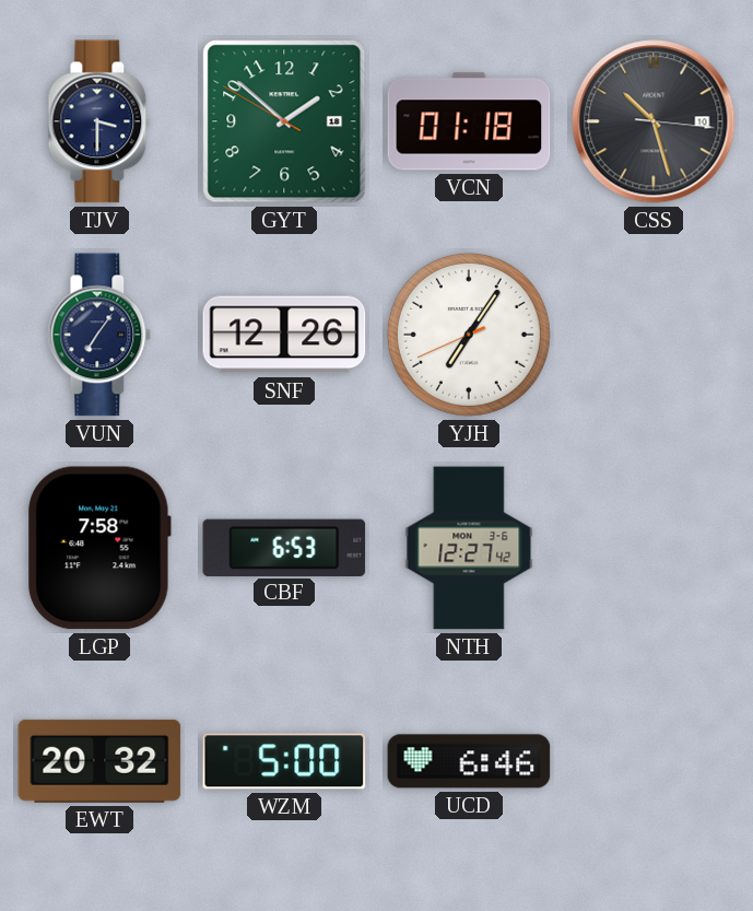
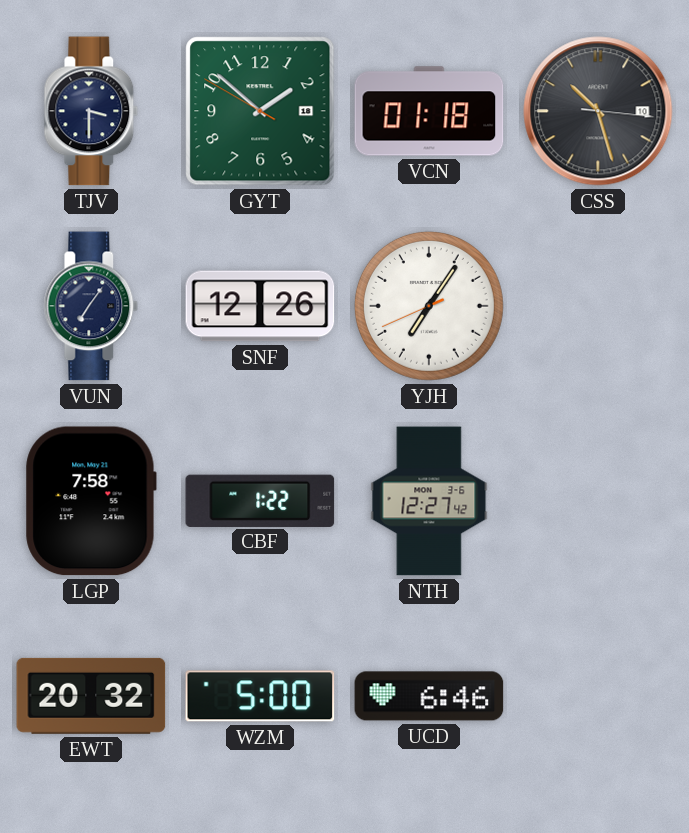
CBF: 6:53 -> 1:22
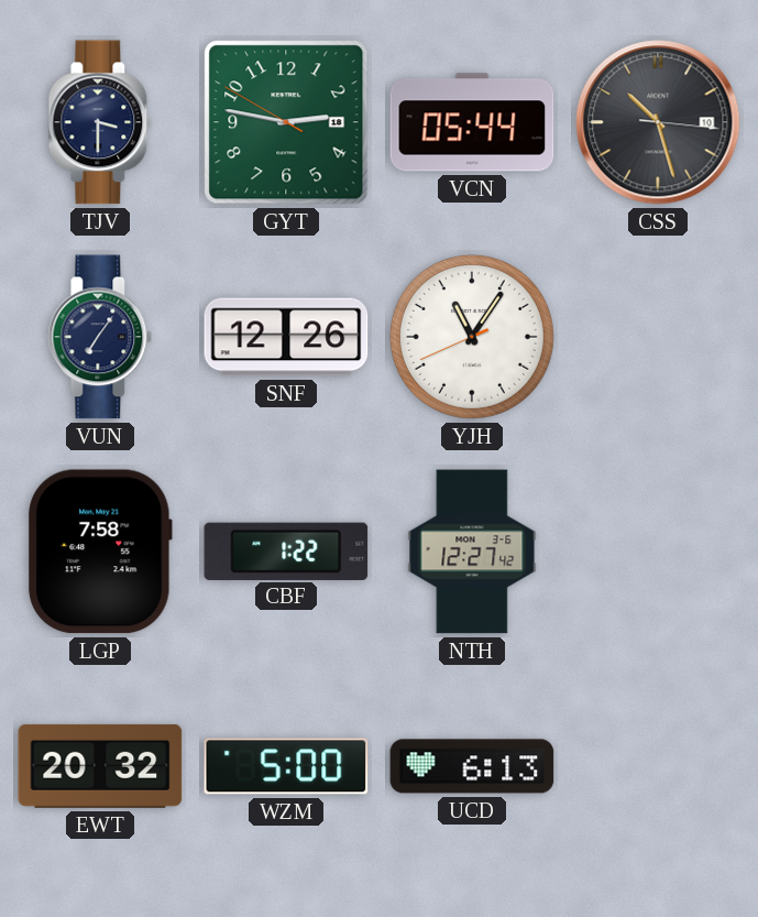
GYT: 1:51 -> 2:46
VCN: 01:18 -> 05:44
YJH: 7:05 -> 11:05
UCD: 6:46 -> 6:13
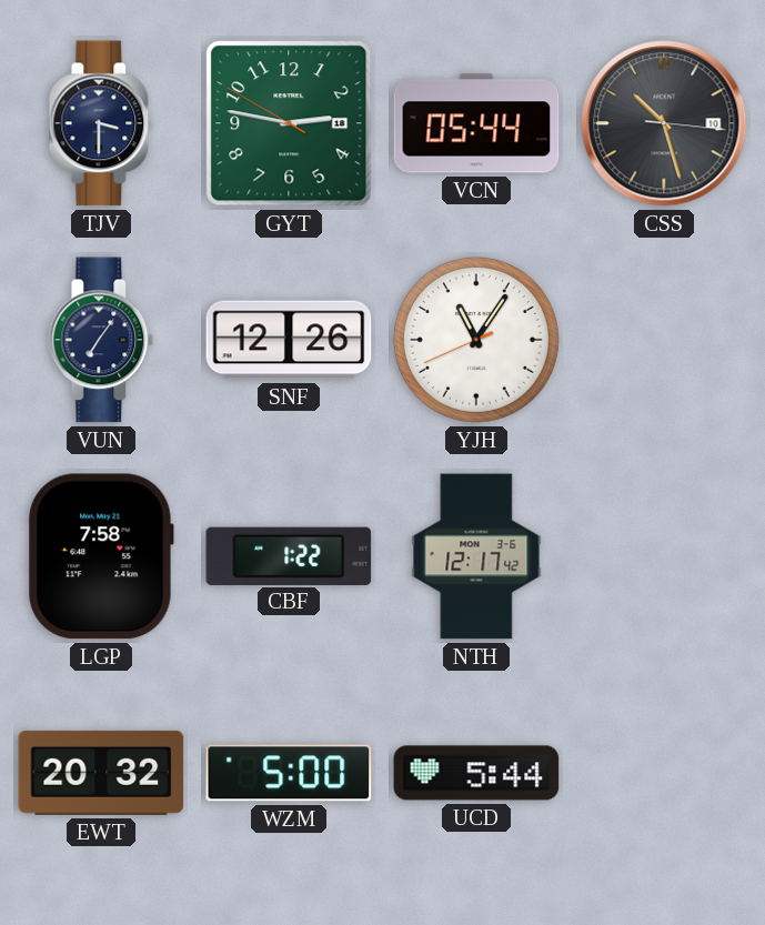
NTH: 12:27 -> 12:17
UCD: 6:13 -> 5:44
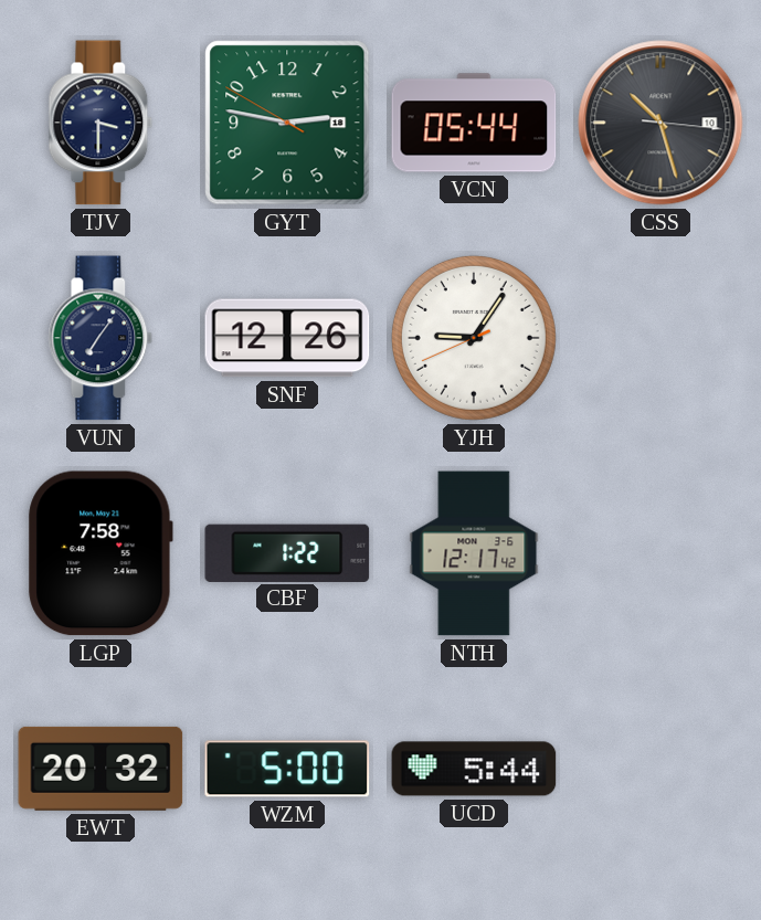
YJH: 11:05 -> 9:05
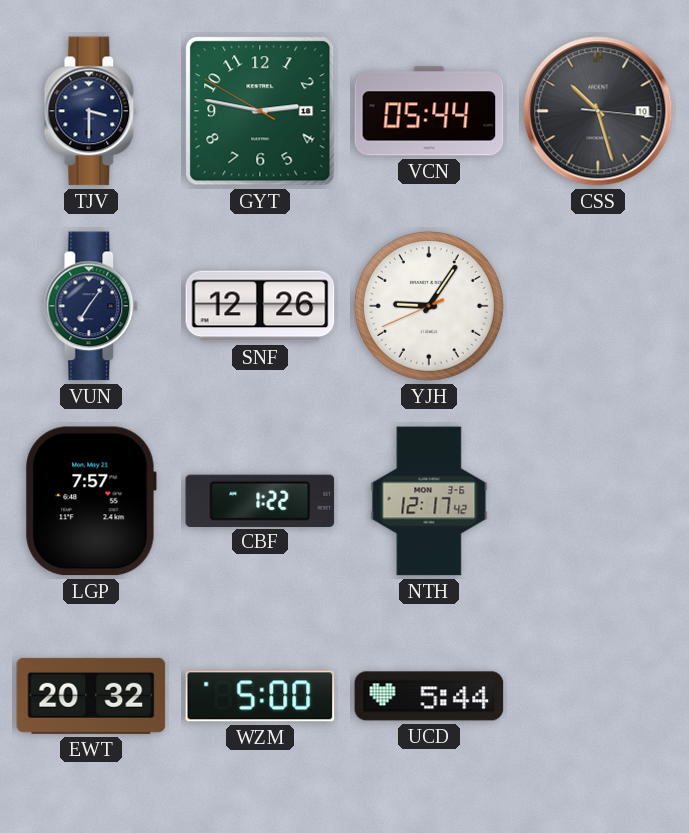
LGP: 7:58 -> 7:57
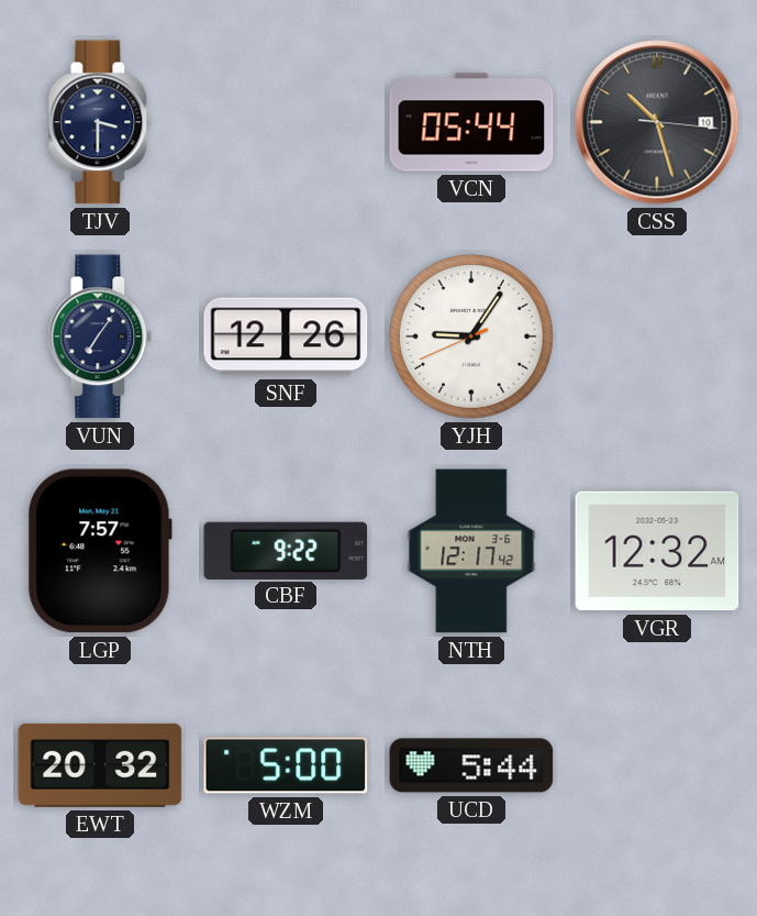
GYT: 2:46 -> none
CBF: 1:22 -> 9:22
VGR: none -> 12:32
